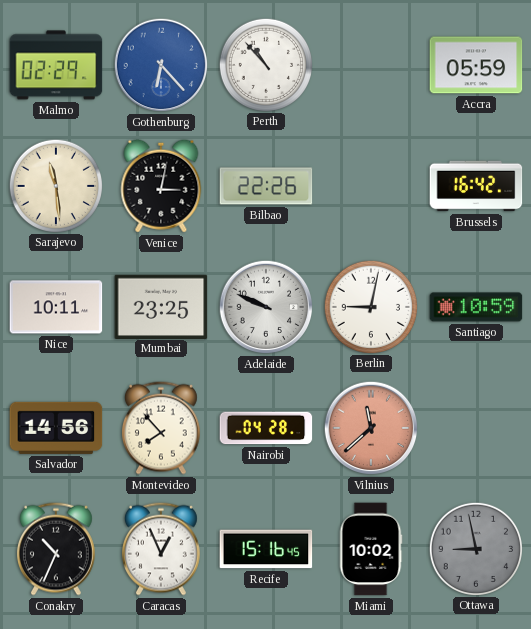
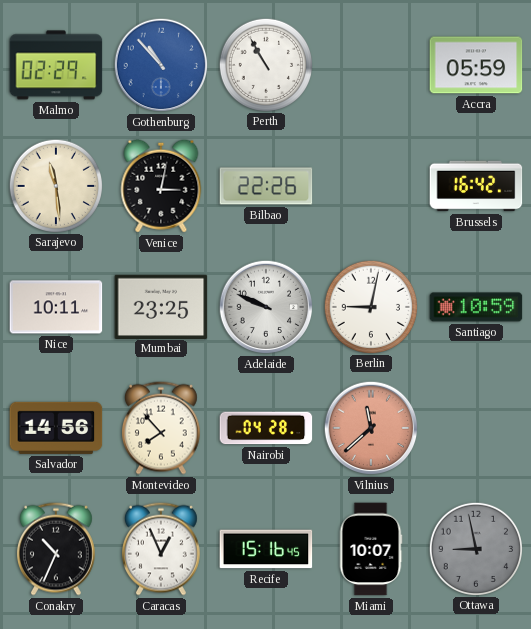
Gothenburg: 6:23 -> 10:53
Perth: 10:53 -> 10:55
Miami: 10:02 -> 10:07
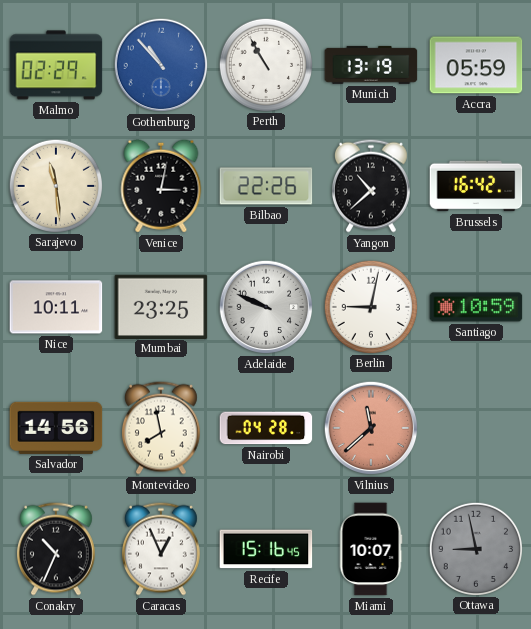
Munich: none -> 13:19
Yangon: none -> 10:38
Montevideo: 7:53 -> 7:58
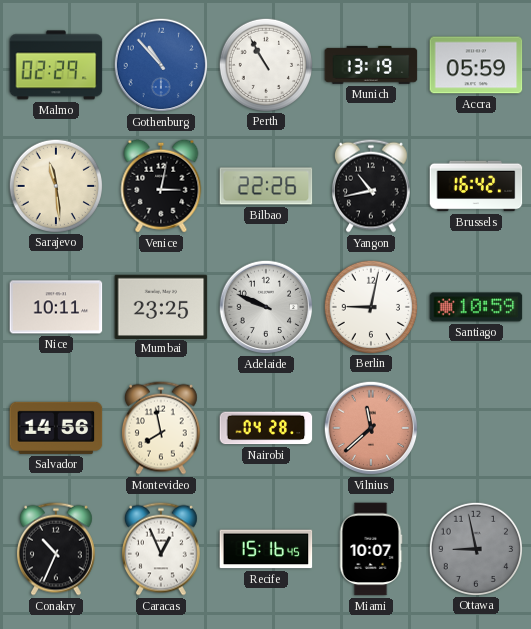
Yangon: 10:38 -> 10:43
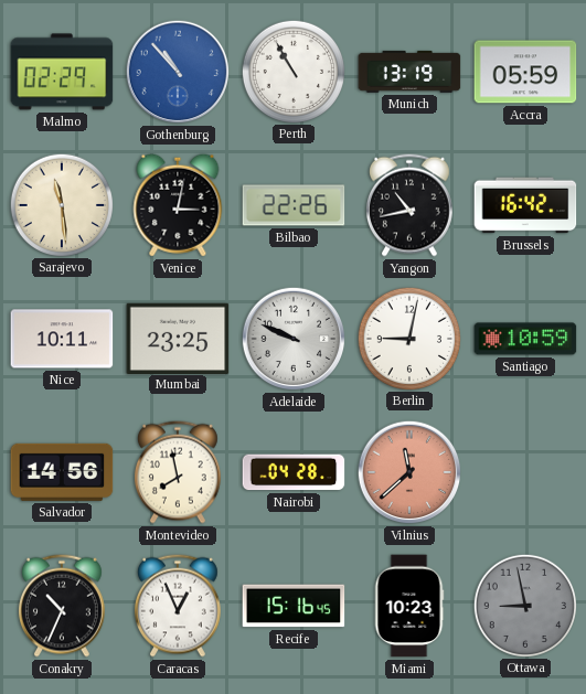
Miami: 10:07 -> 10:23
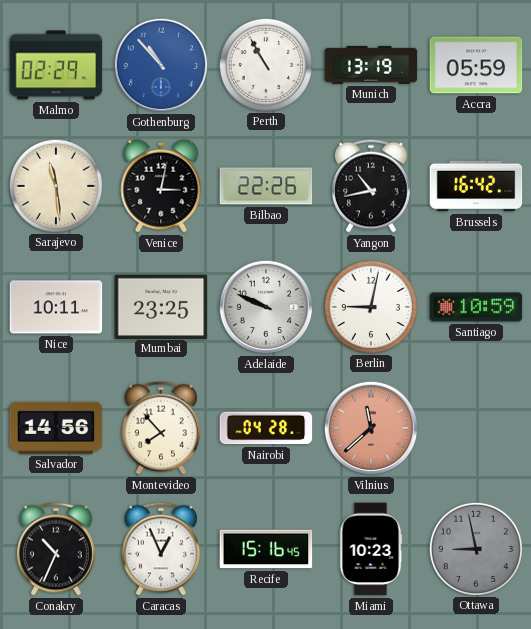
Montevideo: 7:58 -> 7:53
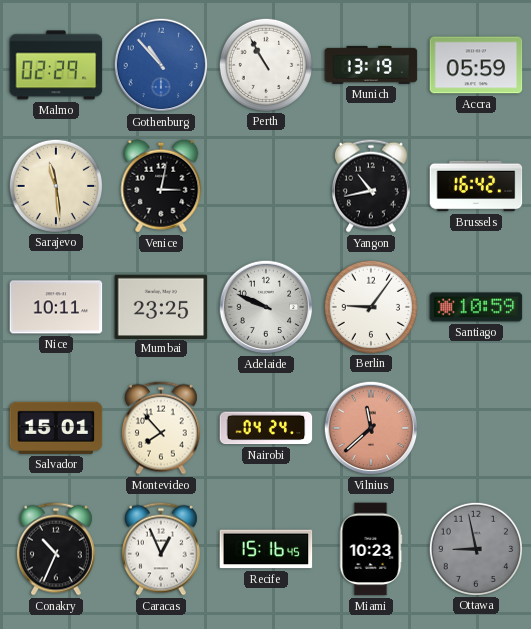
Bilbao: 22:26 -> none
Berlin: 9:02 -> 9:06
Salvador: 14:56 -> 15:01
Nairobi: 04:28 -> 04:24
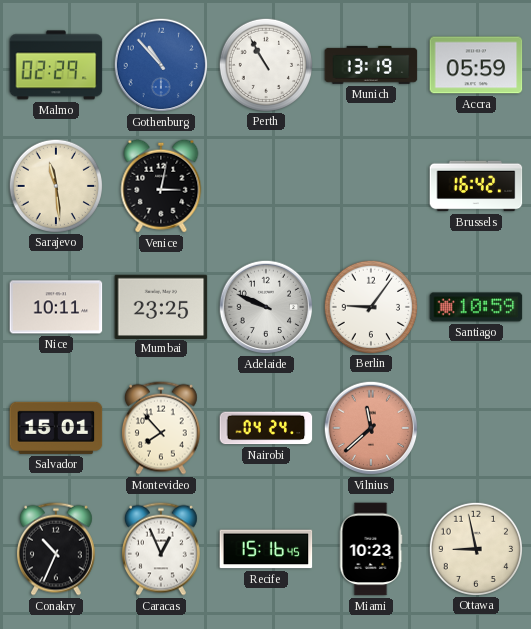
Yangon: 10:43 -> none
Ottawa dial: grey -> cream
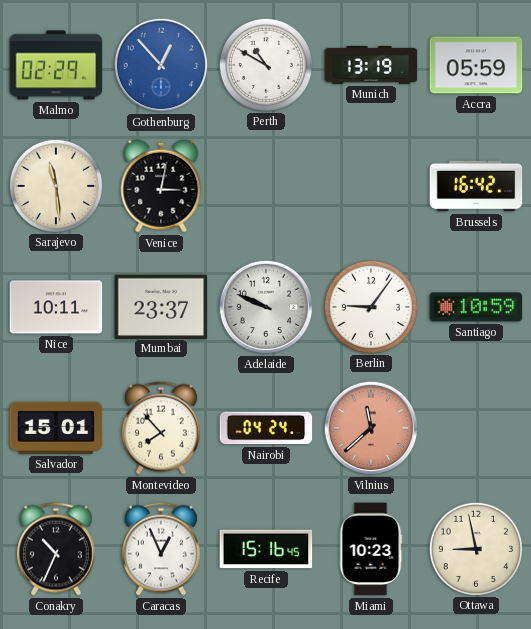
Gothenburg: 10:53 -> 12:53
Perth: 10:55 -> 10:50
Mumbai: 23:25 -> 23:37
